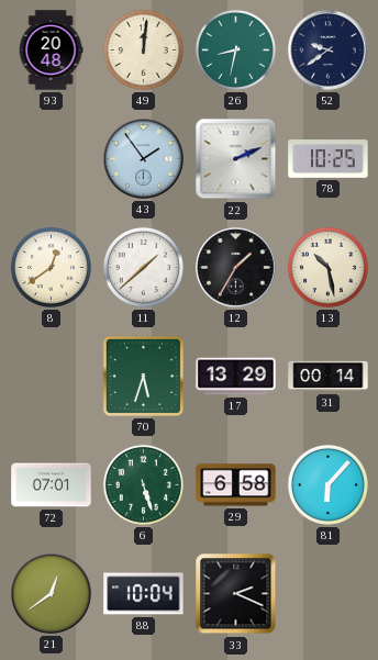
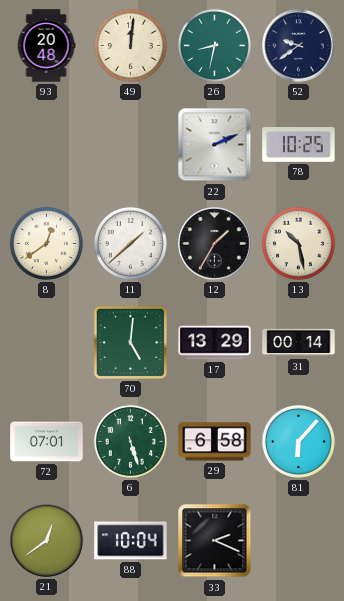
43: 1:54 -> none
70: 5:33 -> 5:01
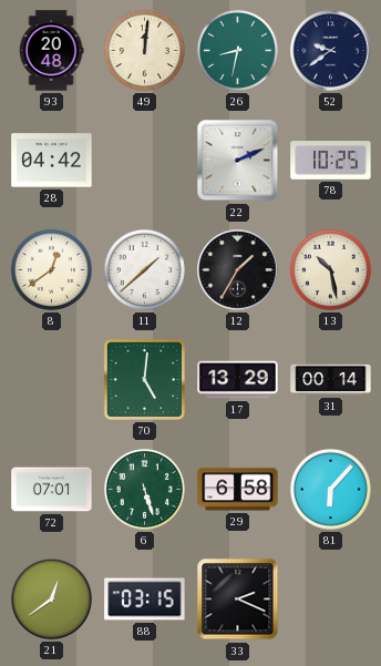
28: none -> 04:42
88: 10:04 -> 03:15
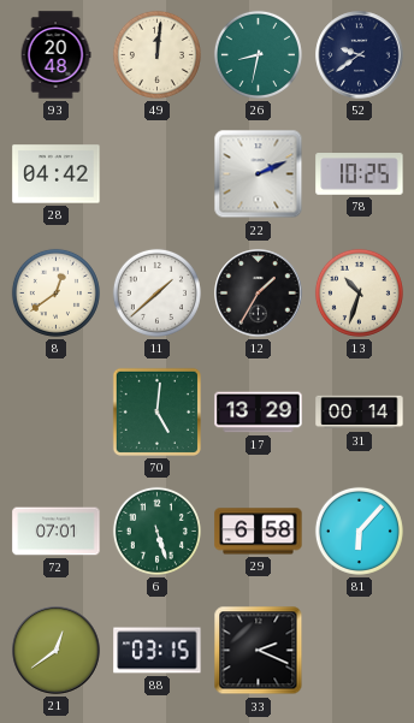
13: 10:28 -> 10:33
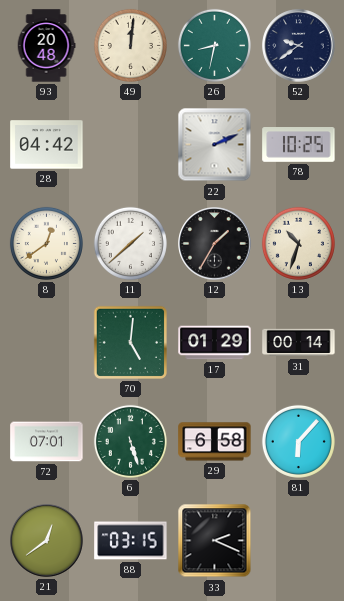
17: 13:29 -> 01:29
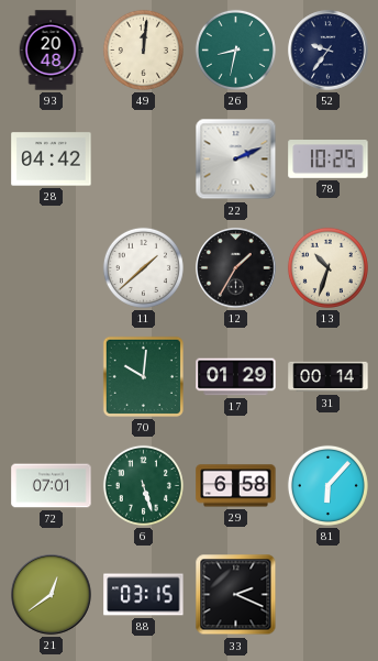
52: 9:39 -> 9:36
8: 12:39 -> none
70: 5:01 -> 10:01
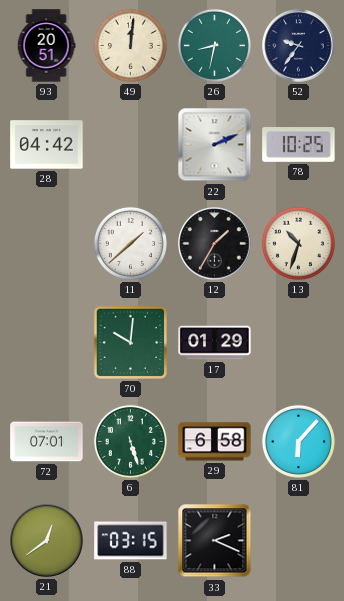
93: 20:48 -> 20:51
31: 00:14 -> none
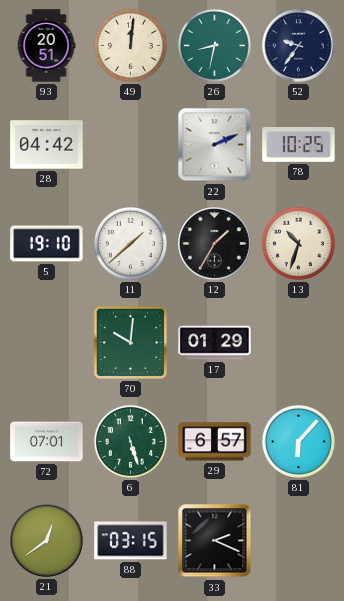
5: none -> 19:10
29: 6:58 -> 6:57
